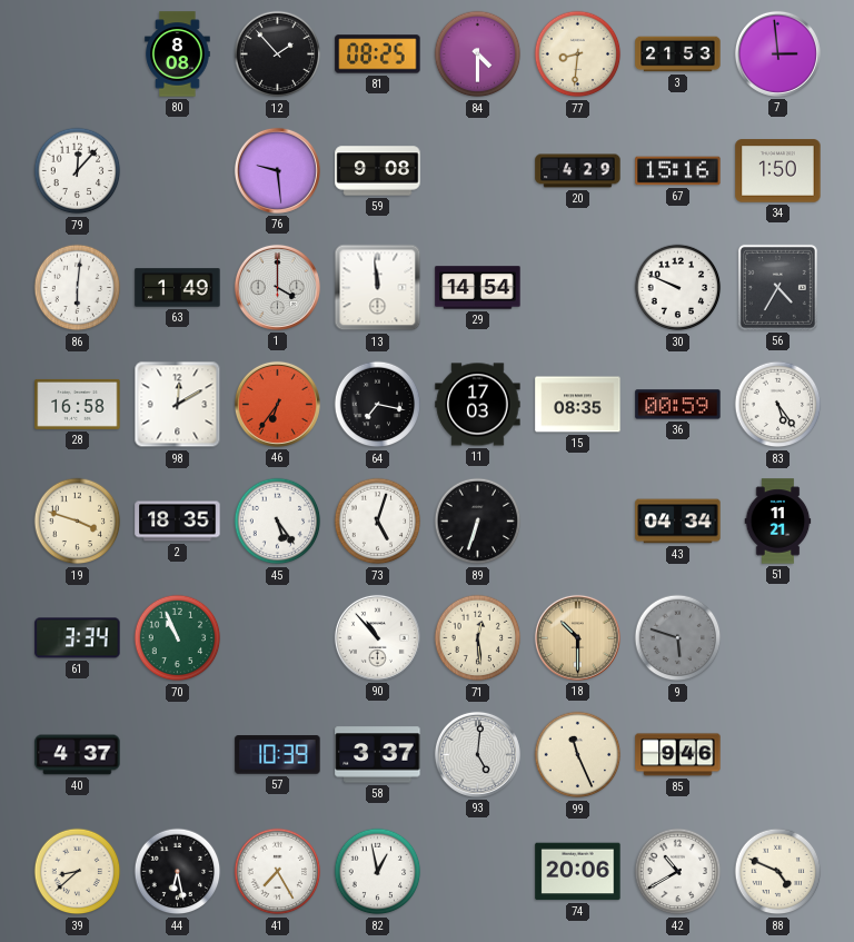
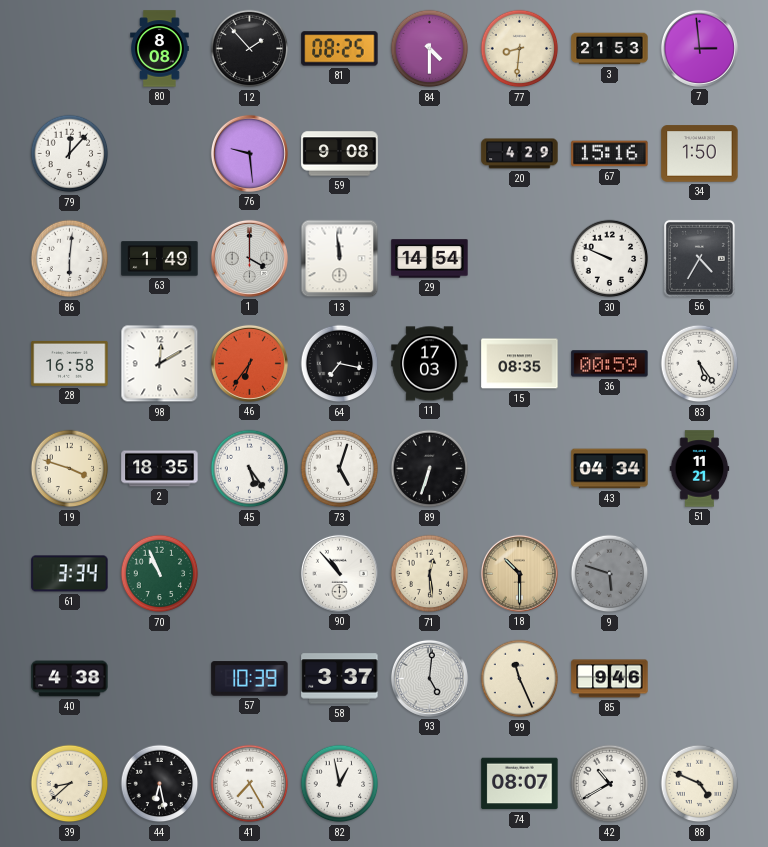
40: 4:37 -> 4:38
74: 20:06 -> 08:07
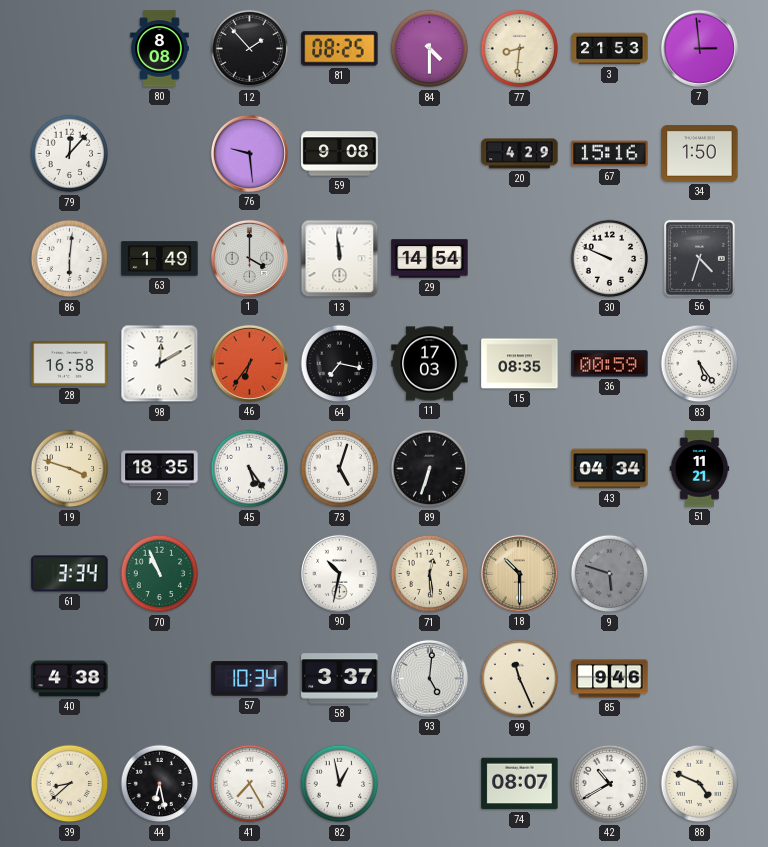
56: 4:35 -> 4:33
90: 10:53 -> 10:32
57: 10:39 -> 10:34
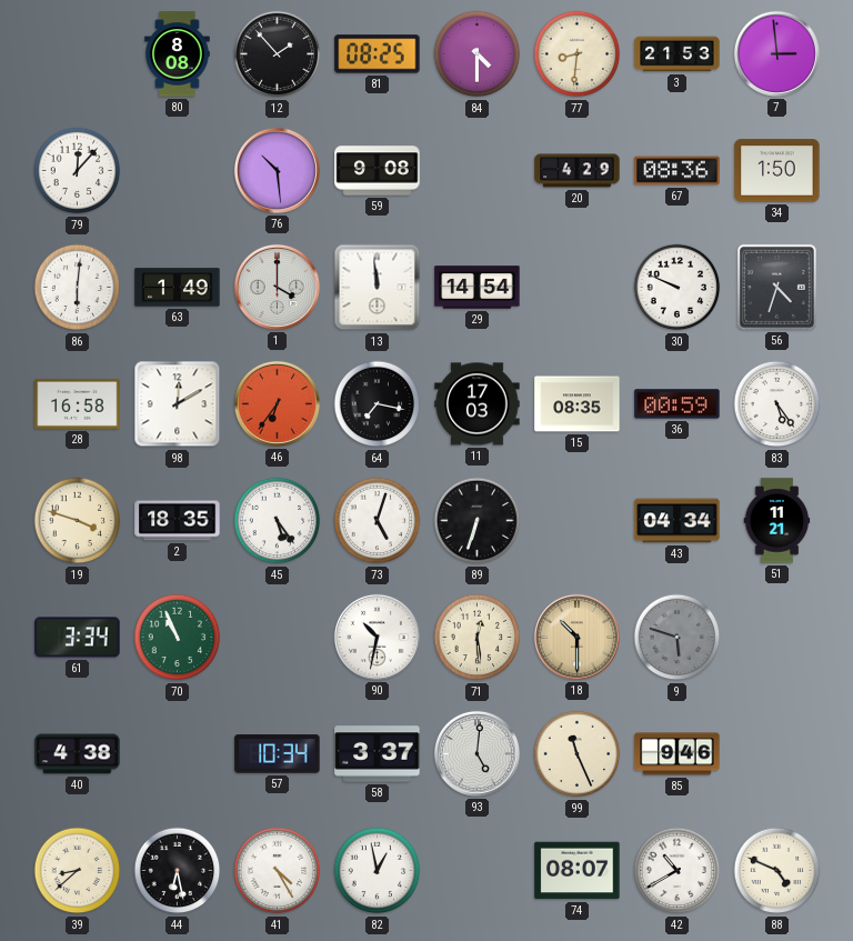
76: 9:29 -> 10:29
67: 15:16 -> 08:36
41: 7:25 -> 4:25
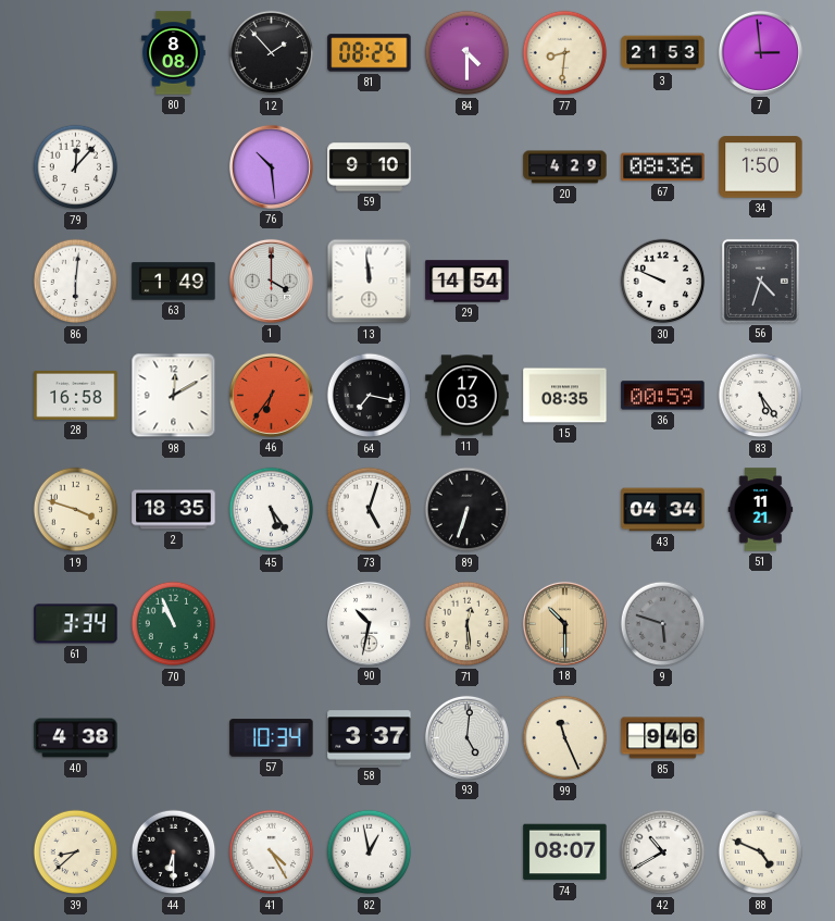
59: 9:08 -> 9:10
44: 6:28 -> 6:30
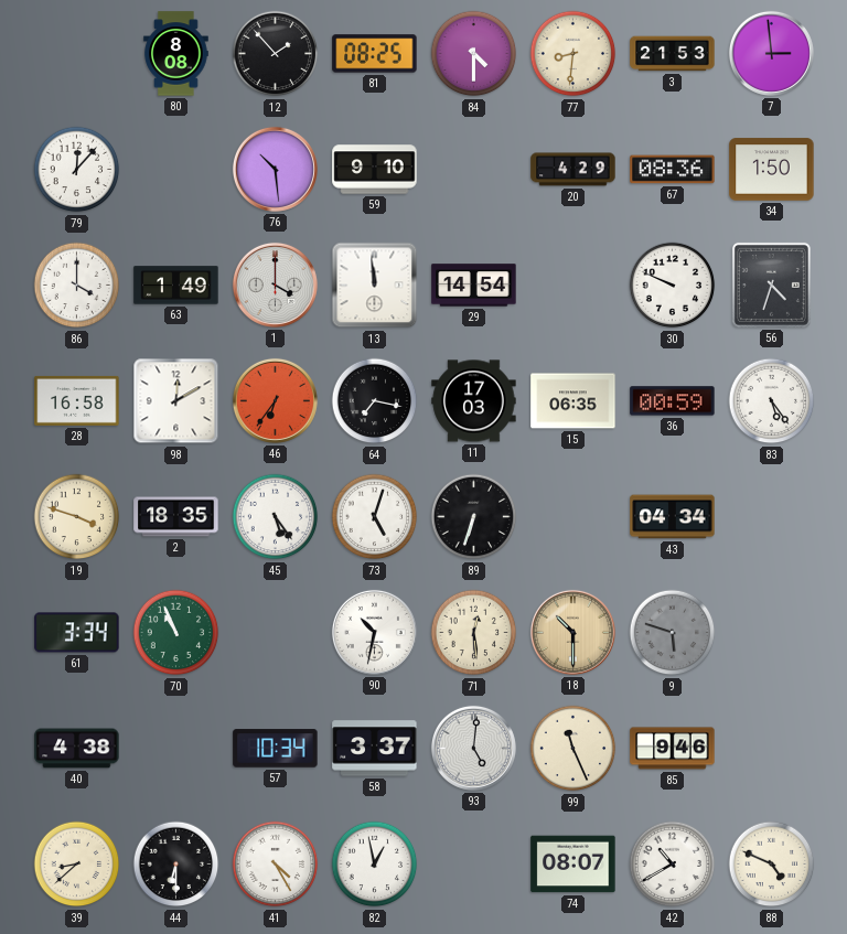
86: 6:01 -> 4:00
15: 08:35 -> 06:35
51: 11:21 -> none
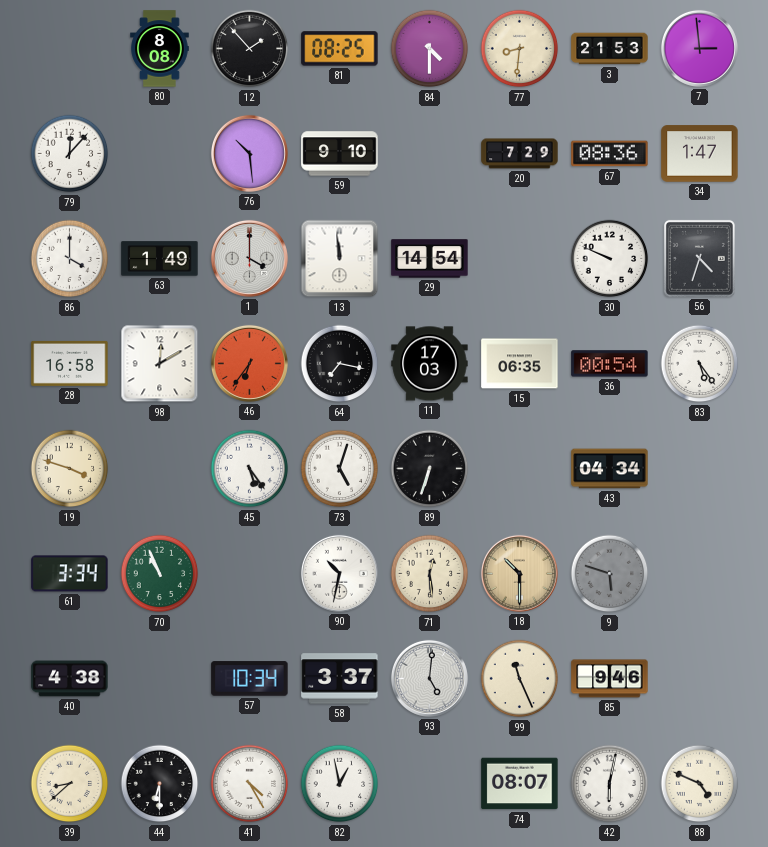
20: 4:29 -> 7:29
34: 1:50 -> 1:47
36: 00:59 -> 00:54
2: 18:35 -> none
42: 10:40 -> 6:02
